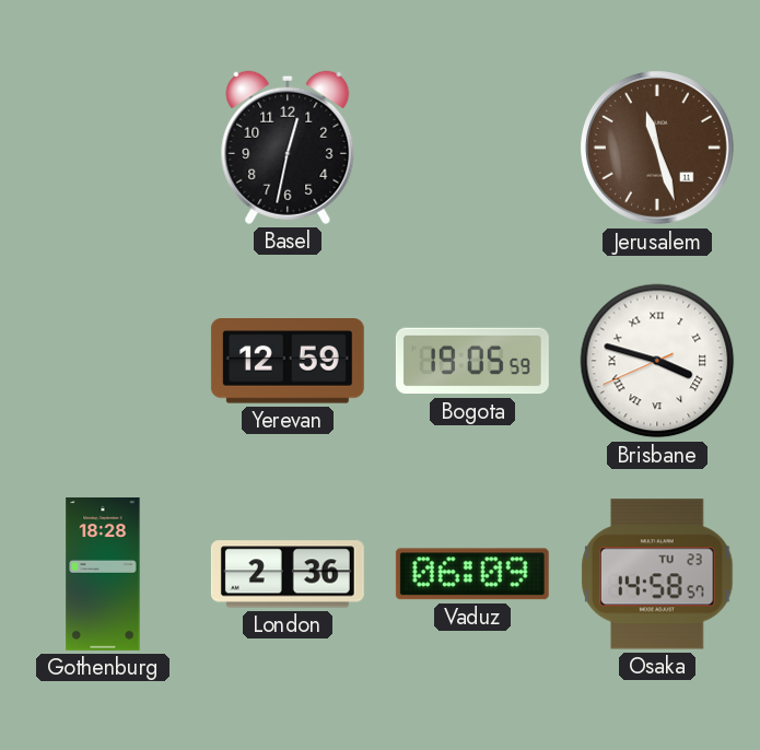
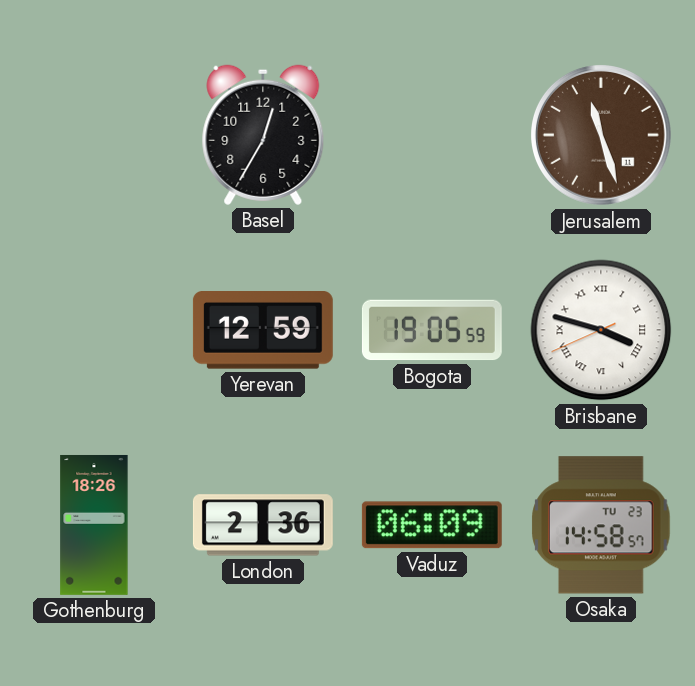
Basel: 12:32 -> 12:35
Gothenburg: 18:28 -> 18:26
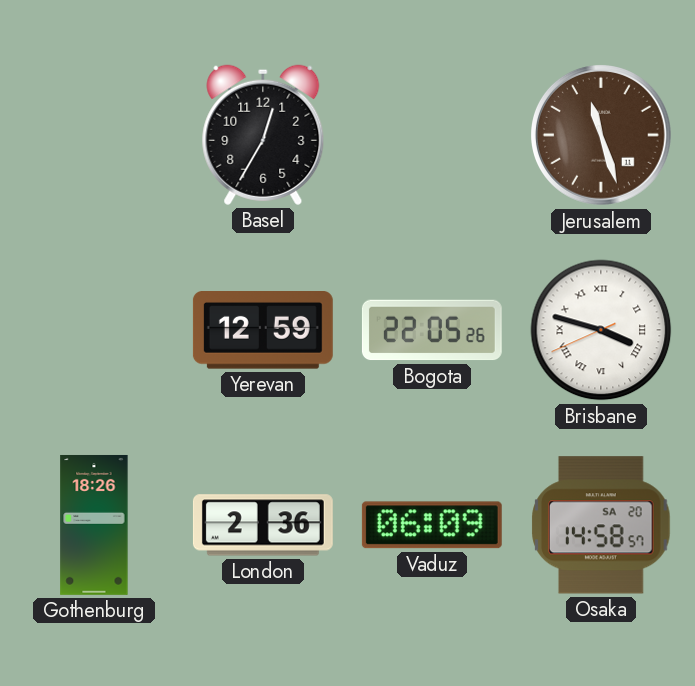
Bogota: 19:05 -> 22:05
Osaka date: TU 23 -> SA 20
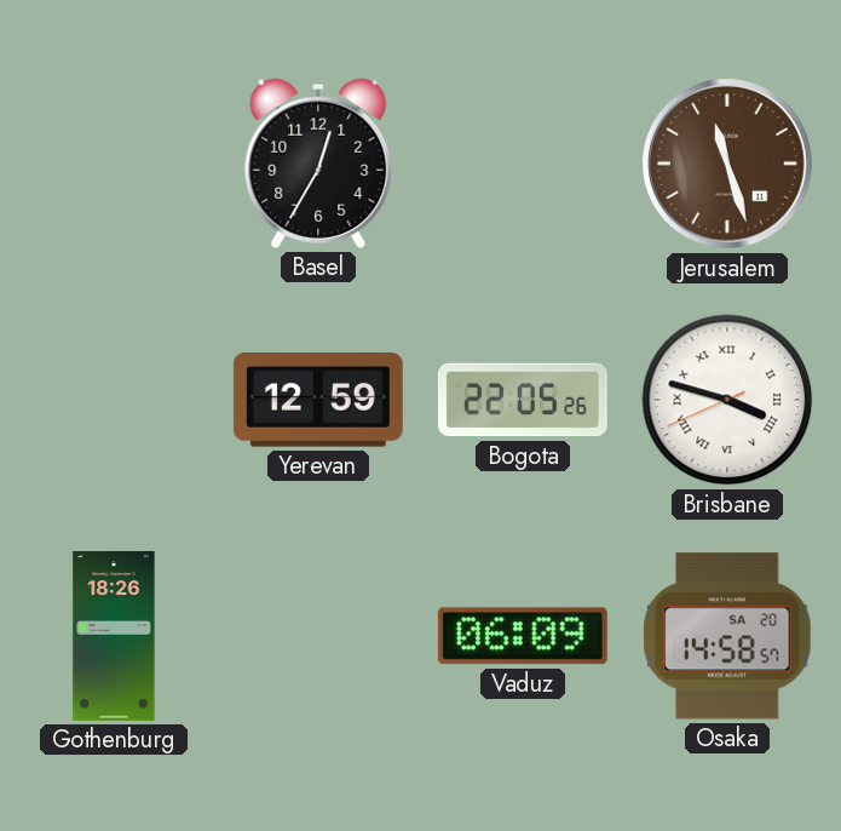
London: 2:36 -> none
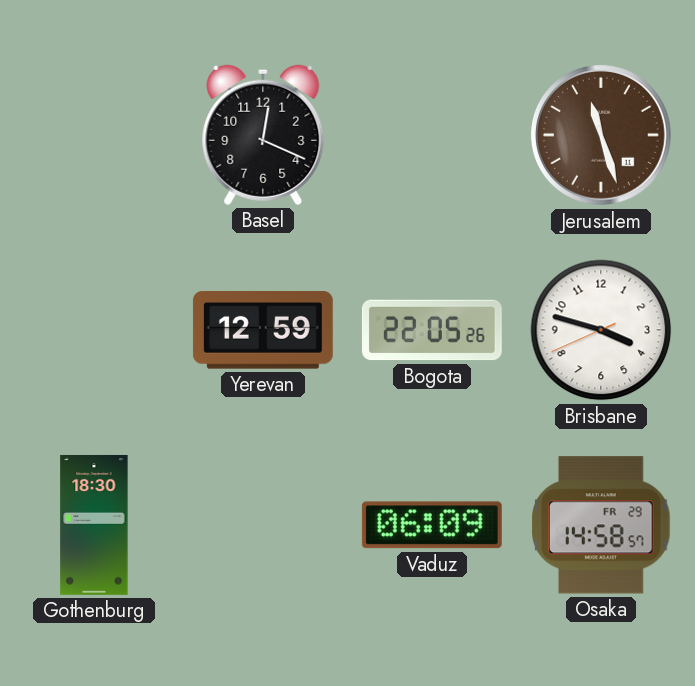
Basel: 12:35 -> 12:19
Brisbane numerals: Roman -> Arabic
Gothenburg: 18:26 -> 18:30
Osaka date: SA 20 -> FR 29
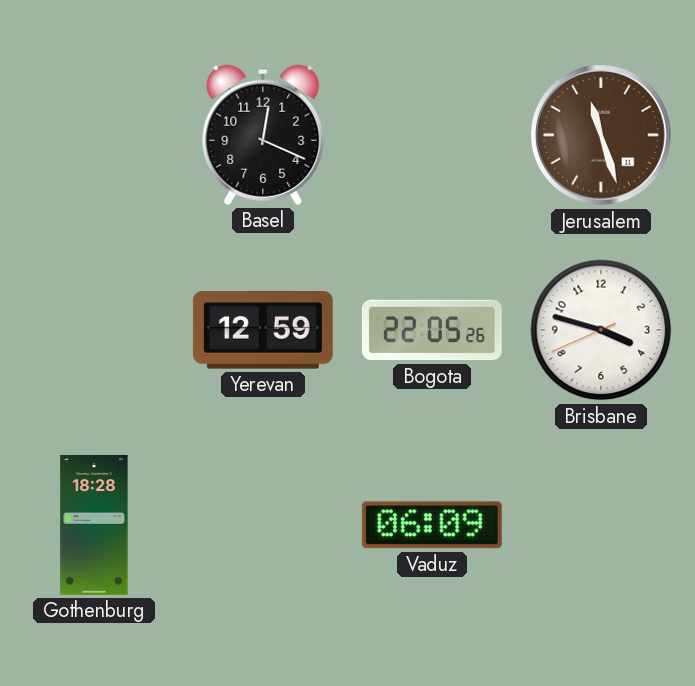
Gothenburg: 18:30 -> 18:28
Osaka: 14:58 -> none
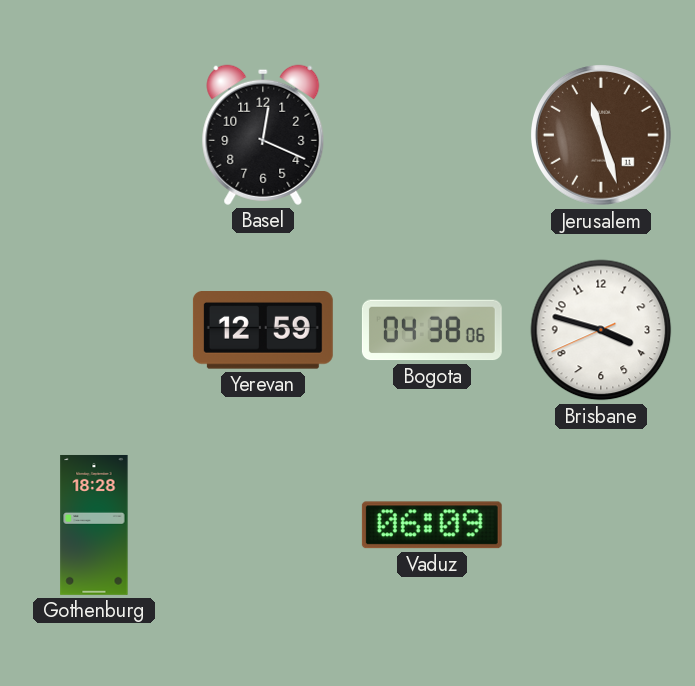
Bogota: 22:05 -> 04:38
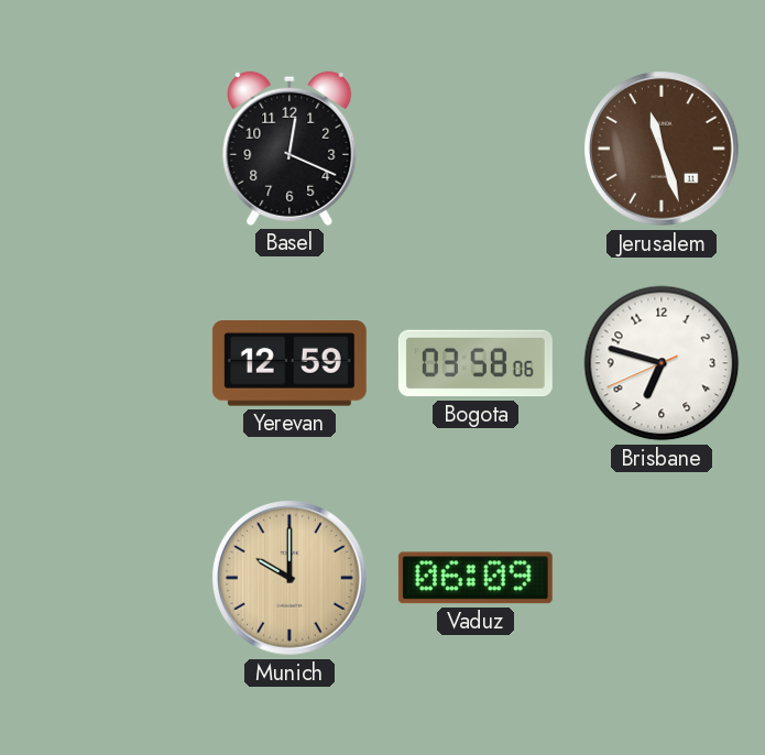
Bogota: 04:38 -> 03:58
Brisbane: 3:47 -> 6:47
Gothenburg: 18:28 -> none
Munich: none -> 10:00
